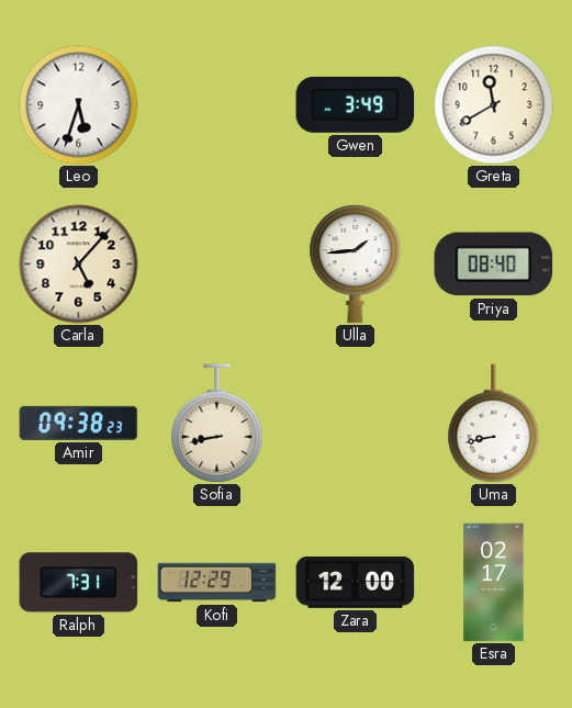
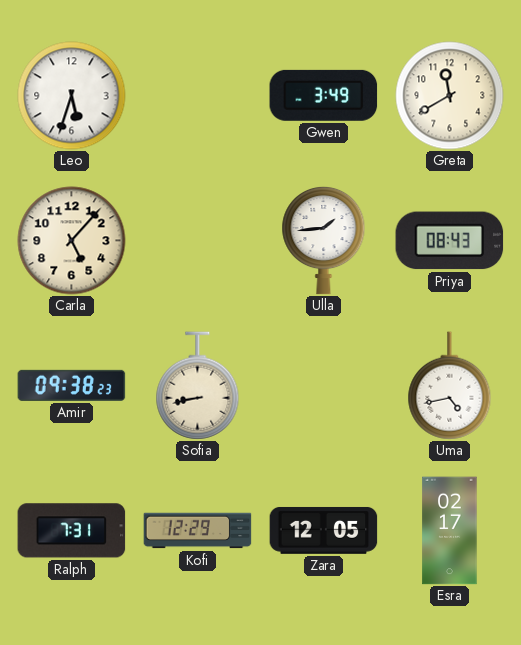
Priya: 08:40 -> 08:43
Uma: 8:43 -> 4:43
Zara: 12:00 -> 12:05
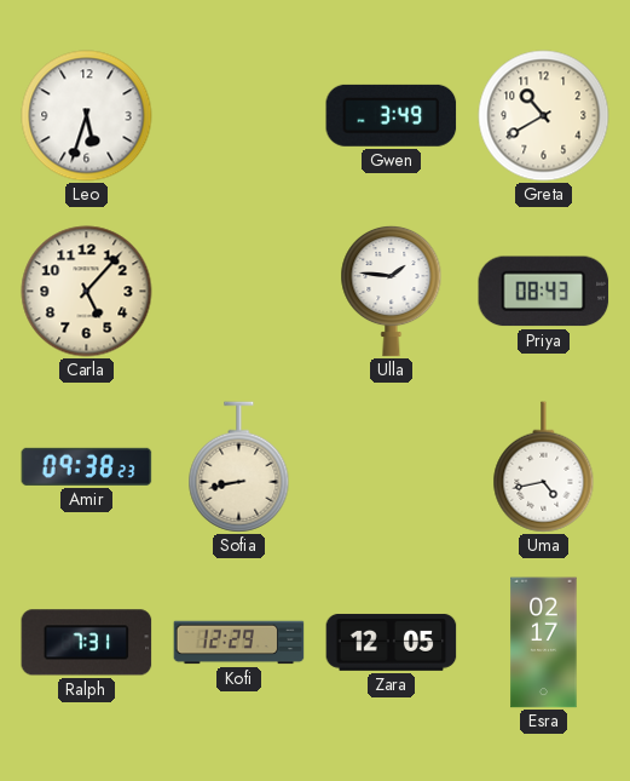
Greta: 11:40 -> 10:40
Ulla: 1:44 -> 1:46
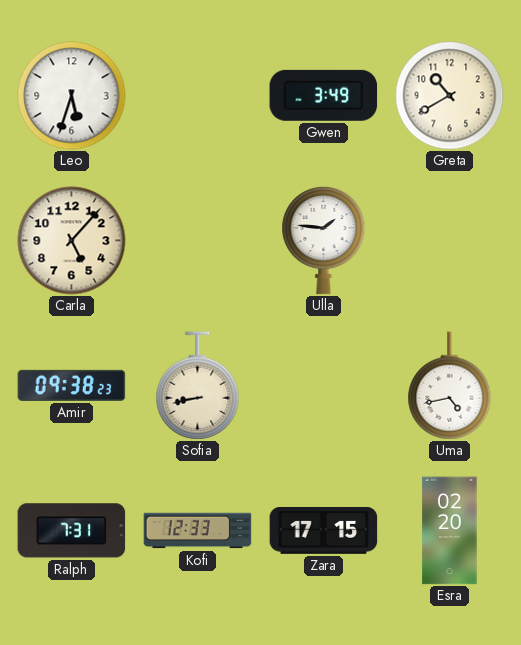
Priya: 08:43 -> none
Kofi: 12:29 -> 12:33
Zara: 12:05 -> 17:15
Esra: 02:17 -> 02:20
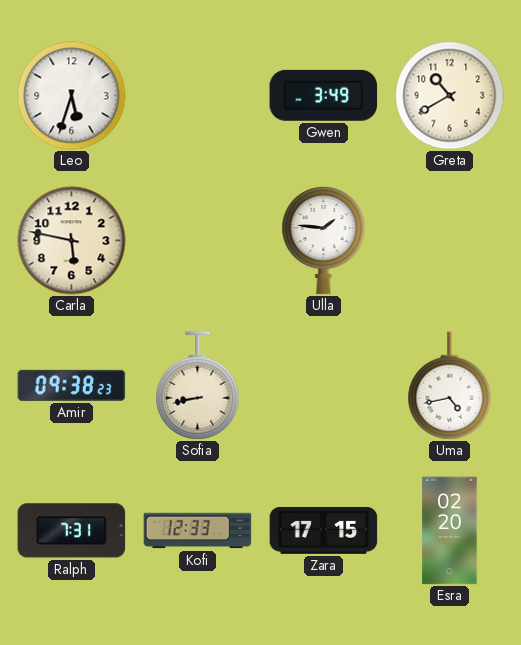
Carla: 5:07 -> 5:47
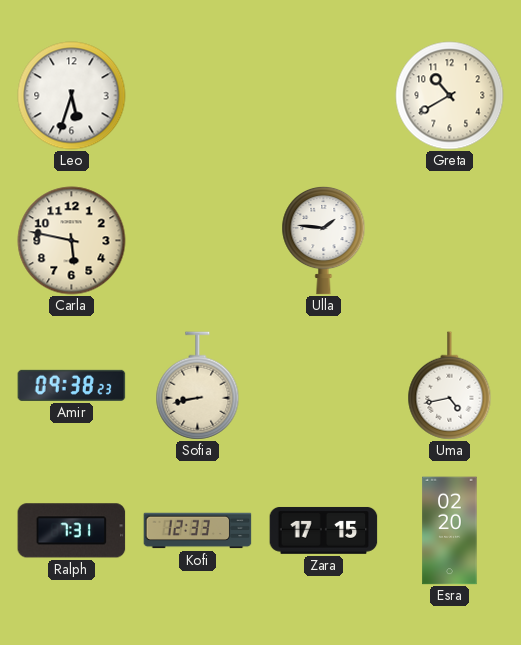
Gwen: 3:49 -> none
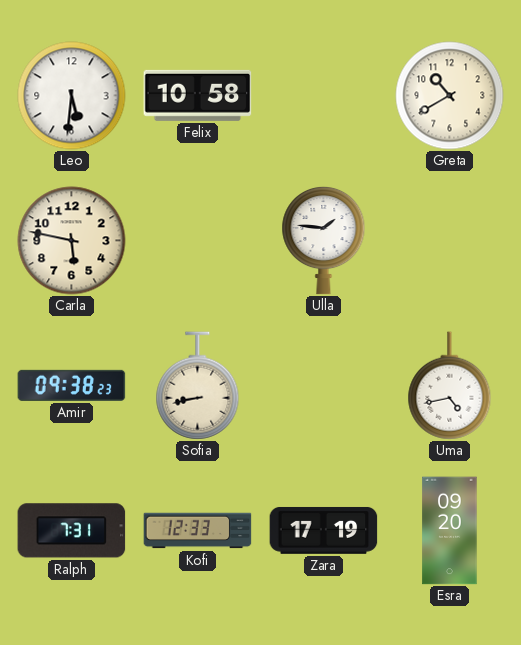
Leo: 5:33 -> 5:31
Felix: none -> 10:58
Zara: 17:15 -> 17:19
Esra: 02:20 -> 09:20
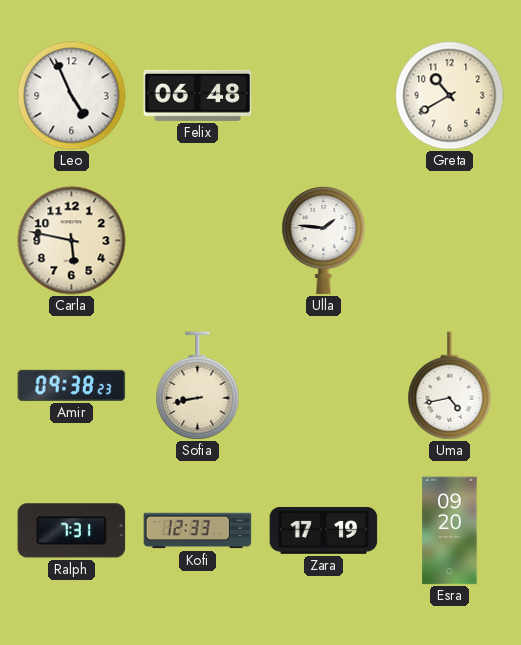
Leo: 5:31 -> 4:56
Felix: 10:58 -> 06:48
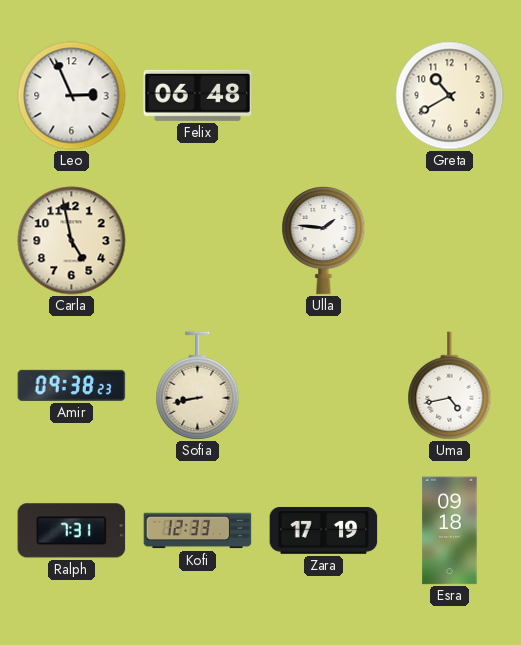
Leo: 4:56 -> 2:56
Carla: 5:47 -> 4:58
Esra: 09:20 -> 09:18
